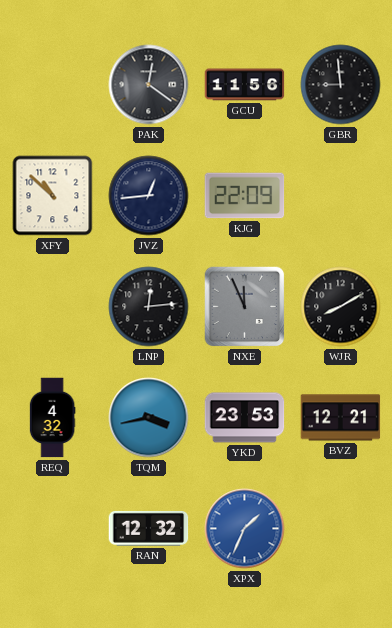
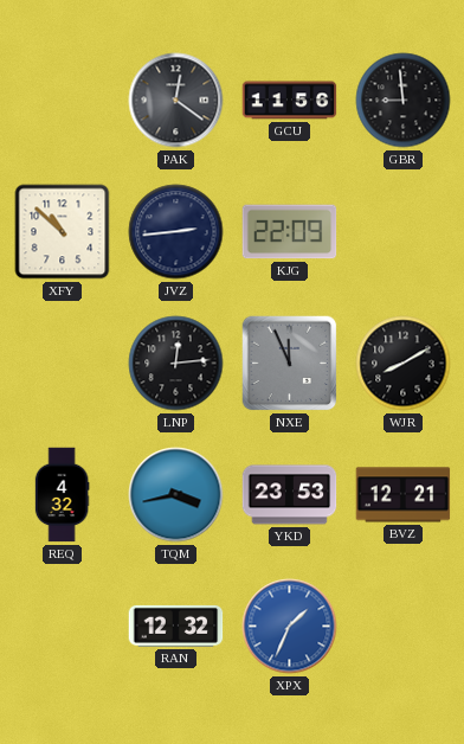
JVZ: 12:44 -> 2:44
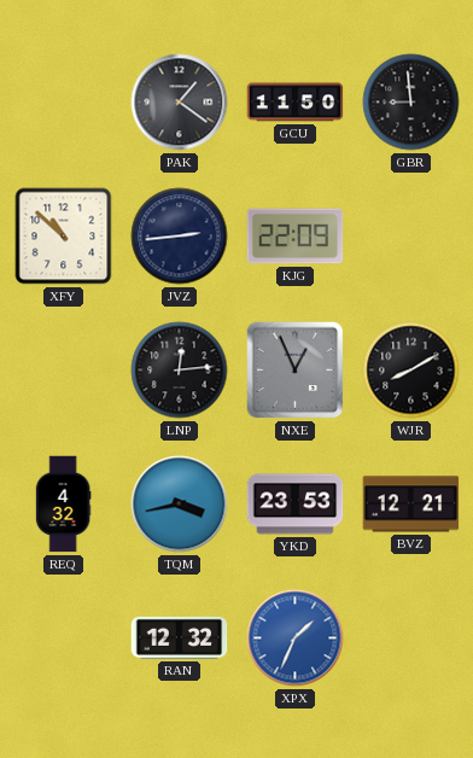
PAK: 12:21 -> 1:21
GCU: 11:56 -> 11:50
NXE: 11:56 -> 12:56
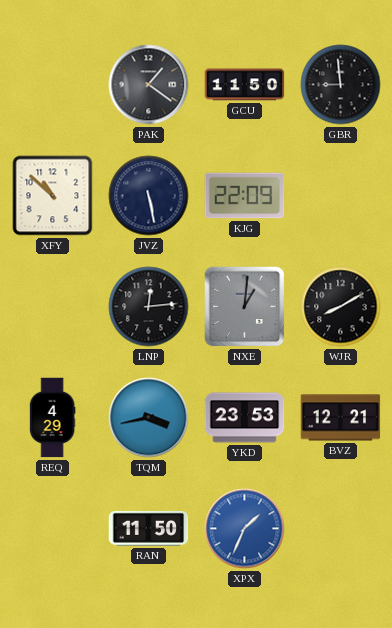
JVZ: 2:44 -> 5:28
NXE: 12:56 -> 1:01
REQ: 4:32 -> 4:29
RAN: 12:32 -> 11:50
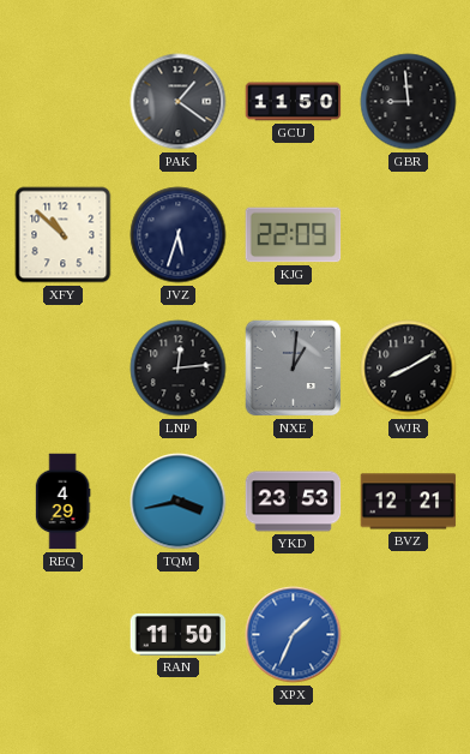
JVZ: 5:28 -> 5:33
